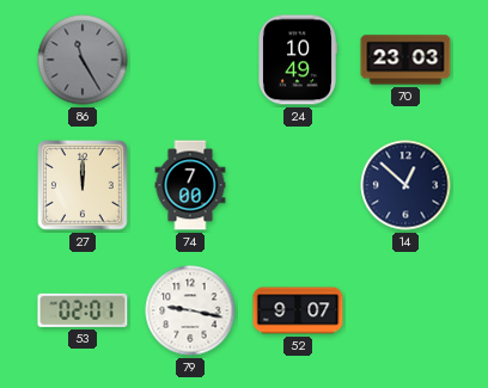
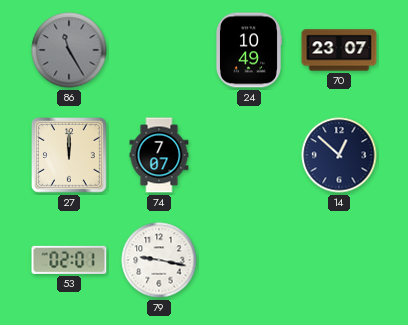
70: 23:03 -> 23:07
74: 7:00 -> 7:07
52: 9:07 -> none
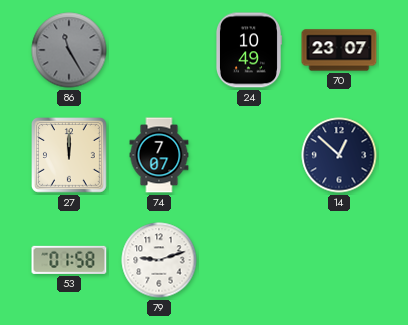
53: 02:01 -> 01:58
79: 9:17 -> 9:12
